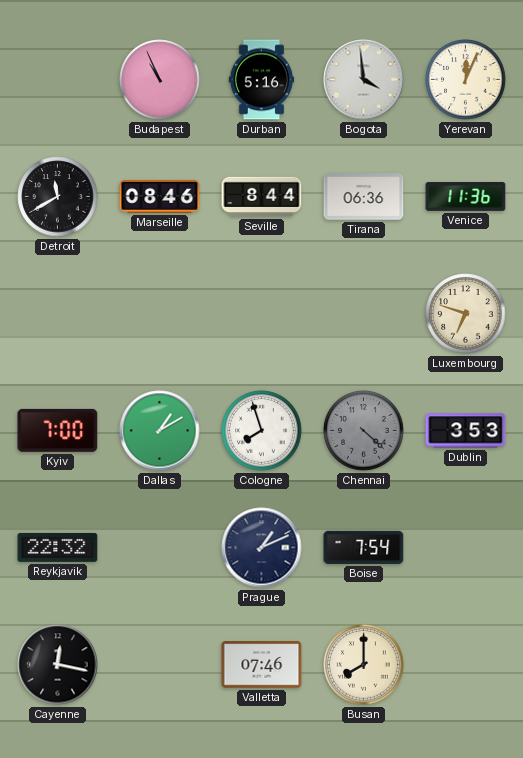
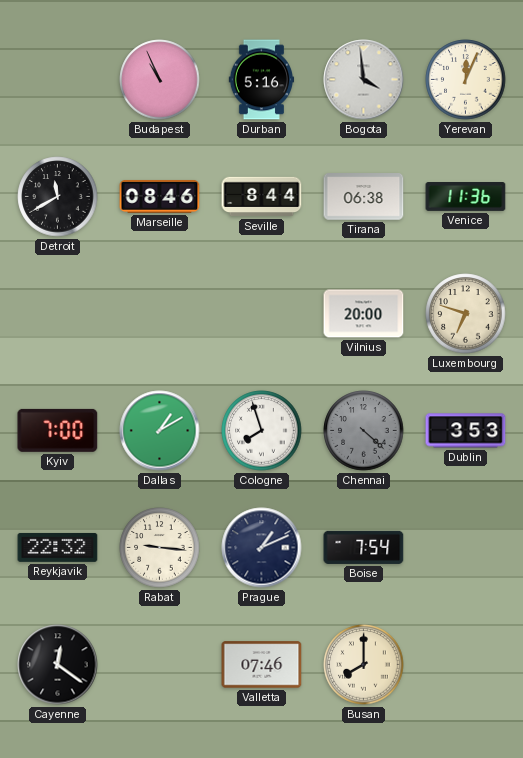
Tirana: 06:36 -> 06:38
Vilnius: none -> 20:00
Rabat: none -> 9:16
Cayenne: 12:17 -> 12:21
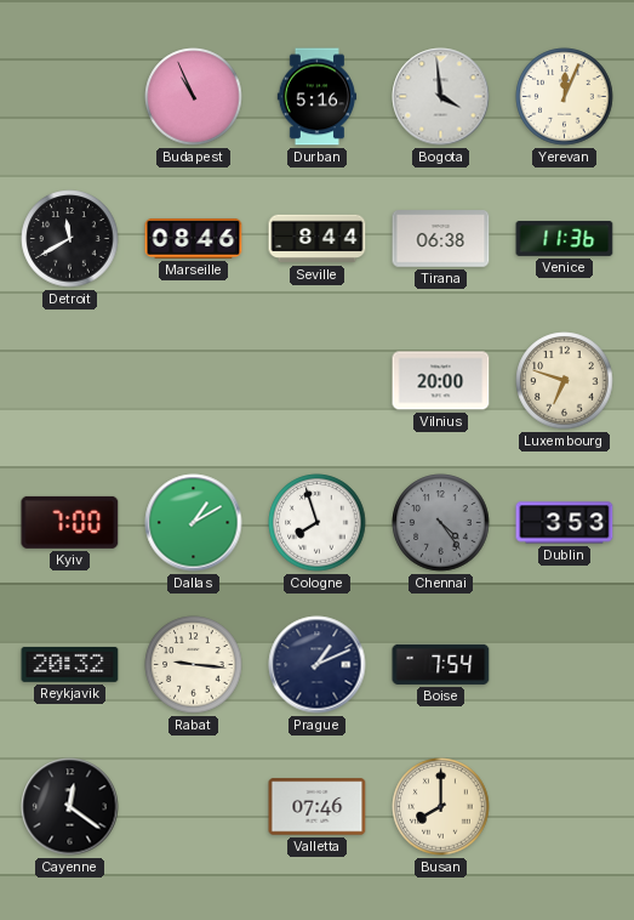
Chennai: 4:22 -> 4:24
Reykjavik: 22:32 -> 20:32
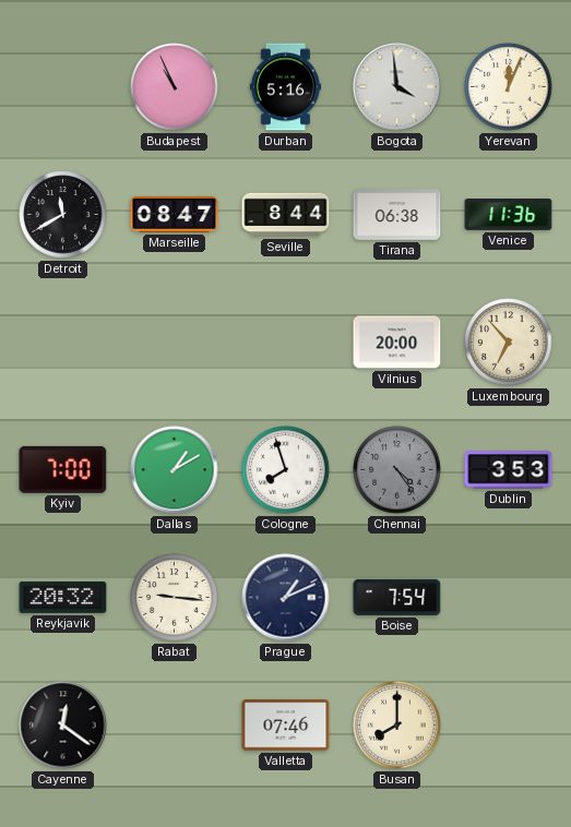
Marseille: 08:46 -> 08:47
Luxembourg: 6:48 -> 6:53
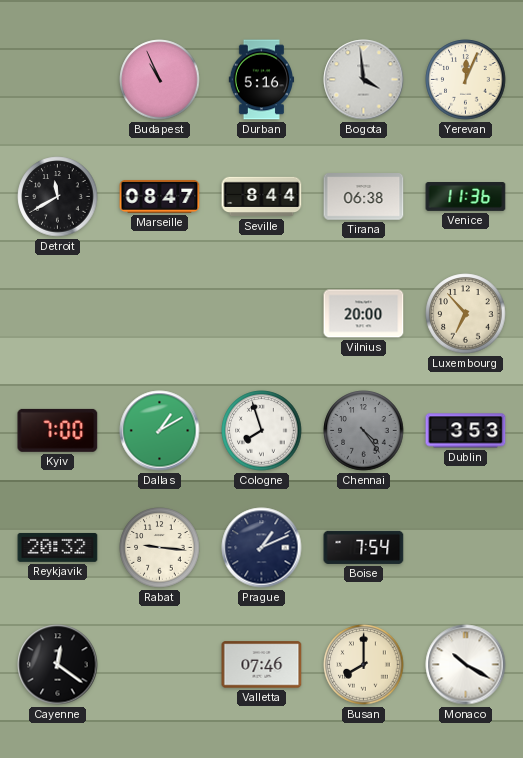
Monaco: none -> 10:20
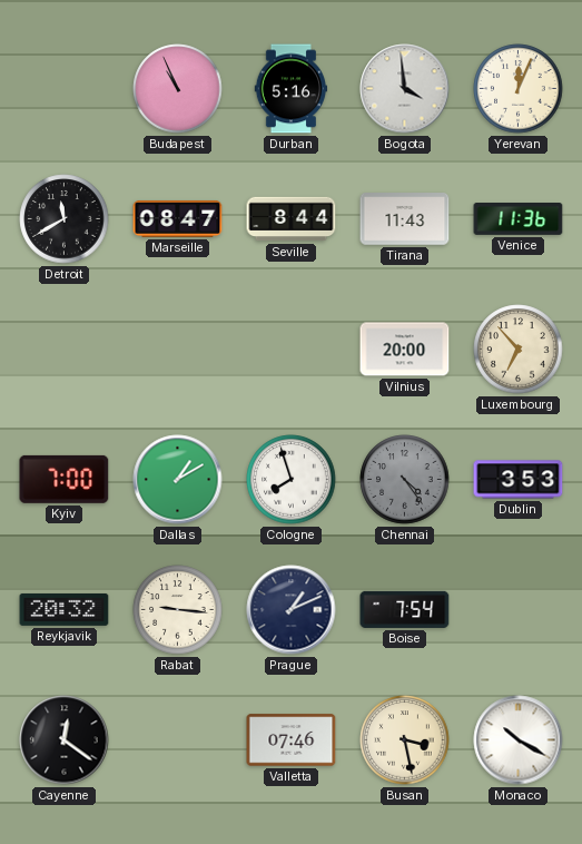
Tirana: 06:38 -> 11:43
Busan: 8:00 -> 3:28
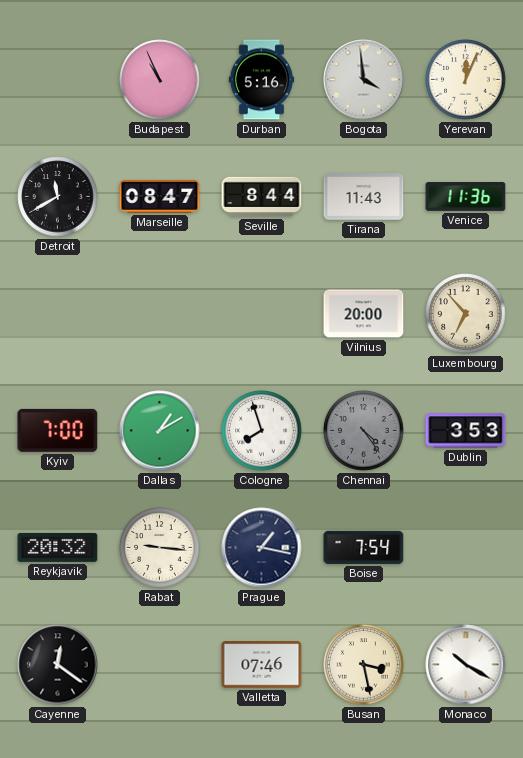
Prague: 1:11 -> 1:17
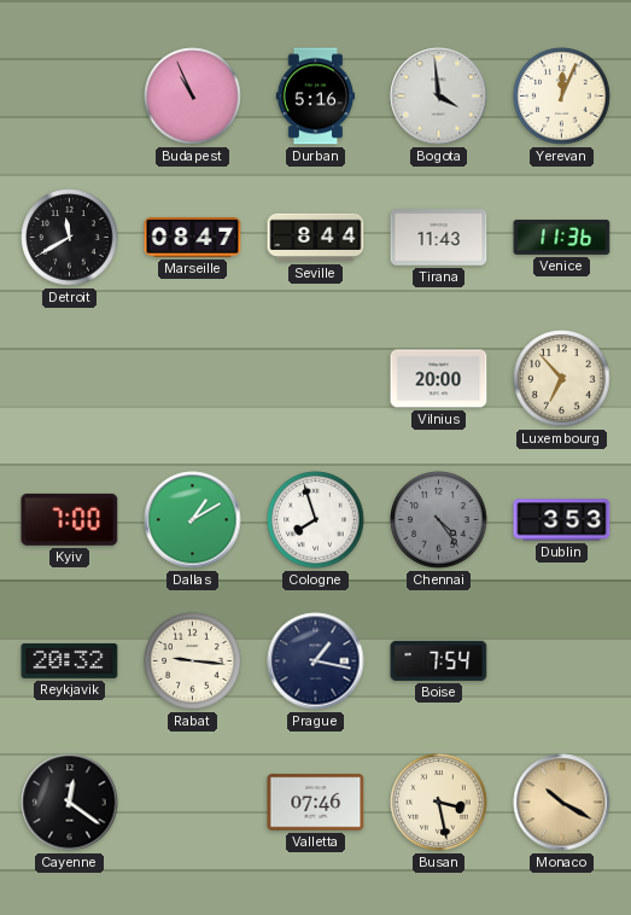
Monaco dial: white -> champagne
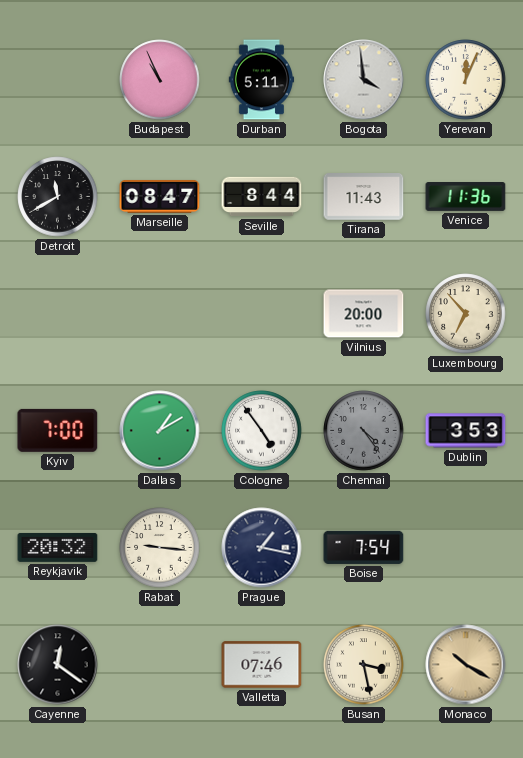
Durban: 5:16 -> 5:11
Cologne: 7:57 -> 4:54
